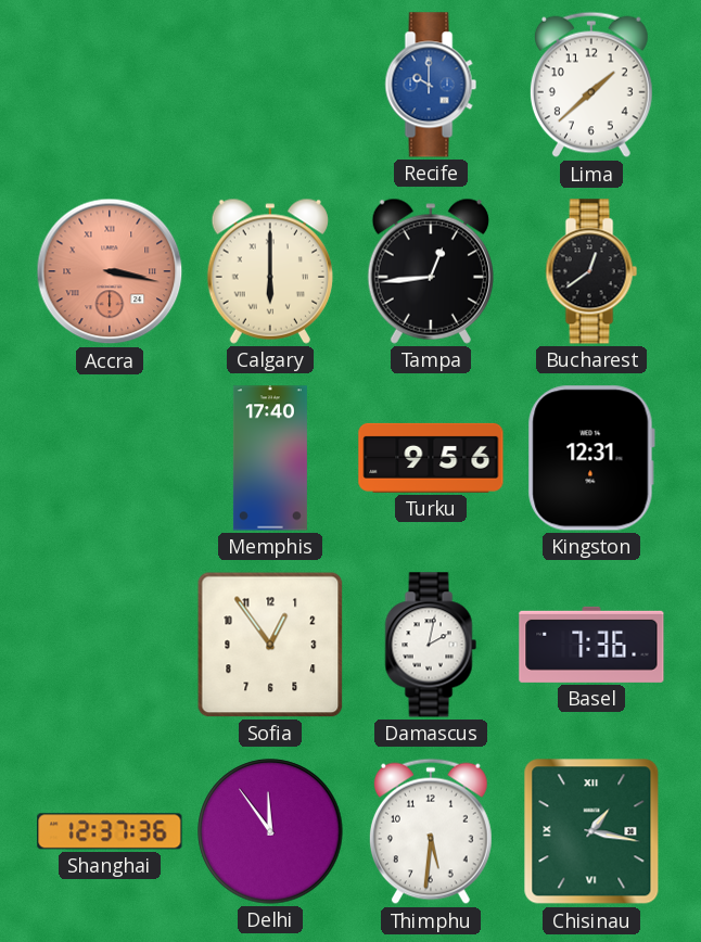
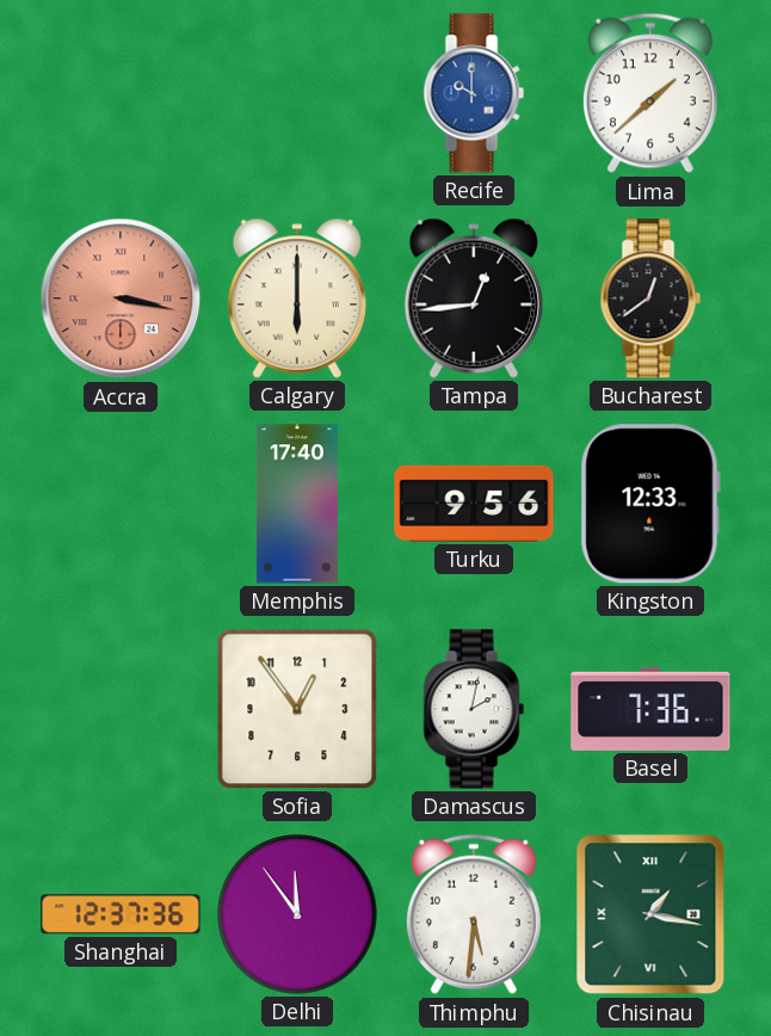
Kingston: 12:31 -> 12:33
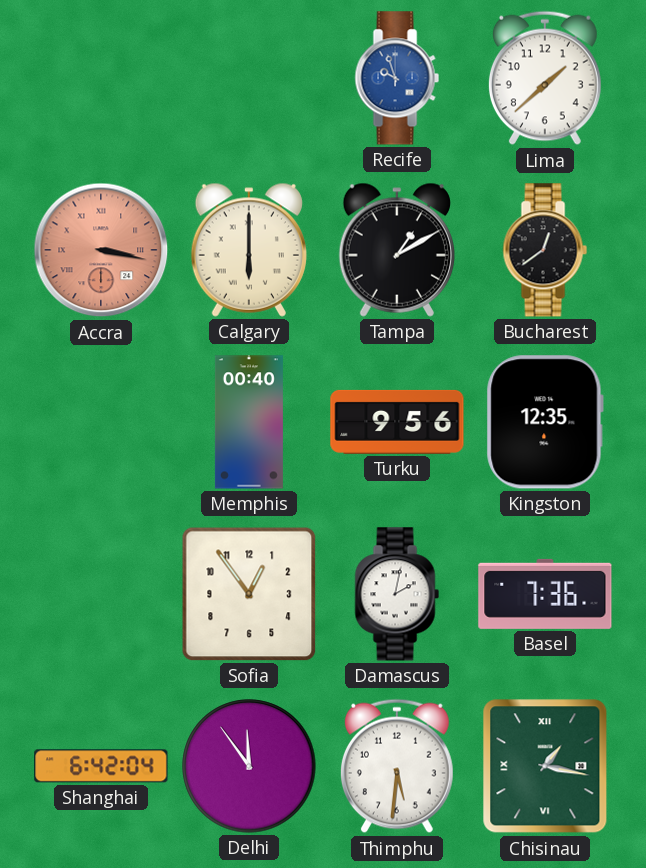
Recife: 10:00 -> 9:57
Tampa: 12:44 -> 1:10
Memphis: 17:40 -> 00:40
Kingston: 12:33 -> 12:35
Shanghai: 12:37 -> 6:42
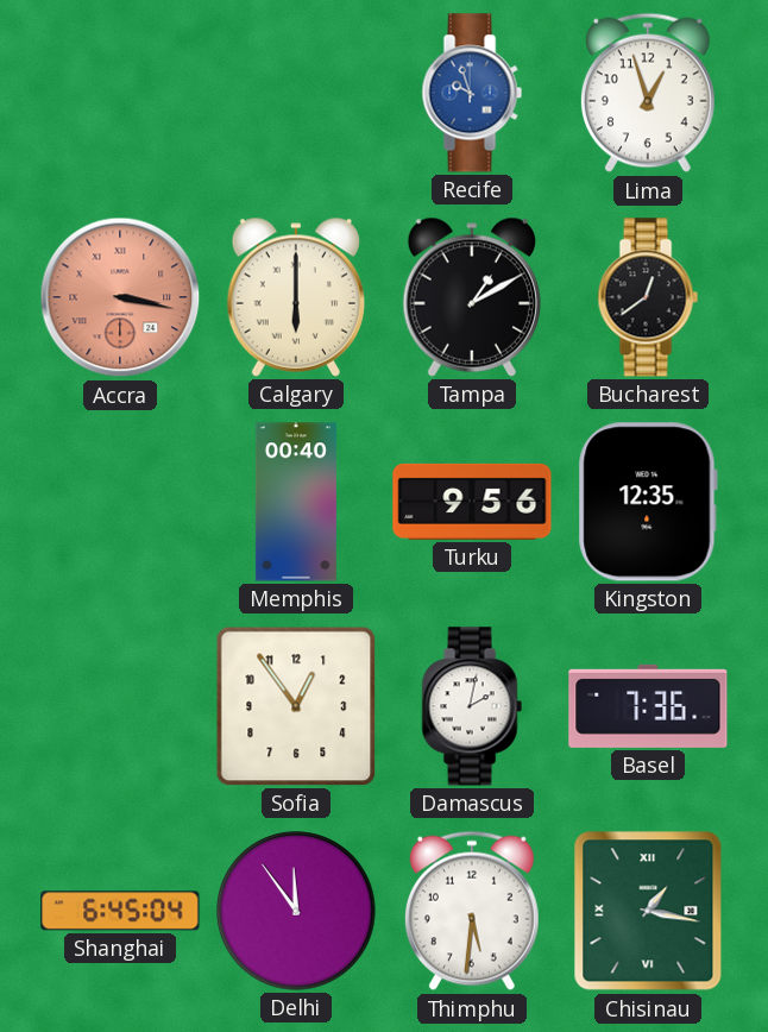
Lima: 1:38 -> 12:57
Shanghai: 6:42 -> 6:45
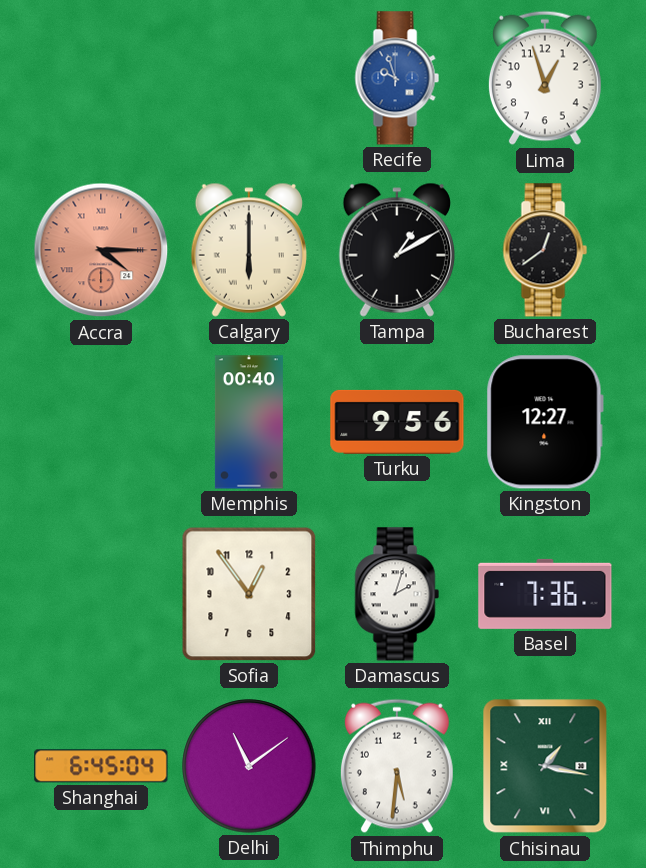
Accra: 3:17 -> 4:15
Kingston: 12:35 -> 12:27
Damascus: 2:02 -> 2:03
Delhi: 11:54 -> 11:09
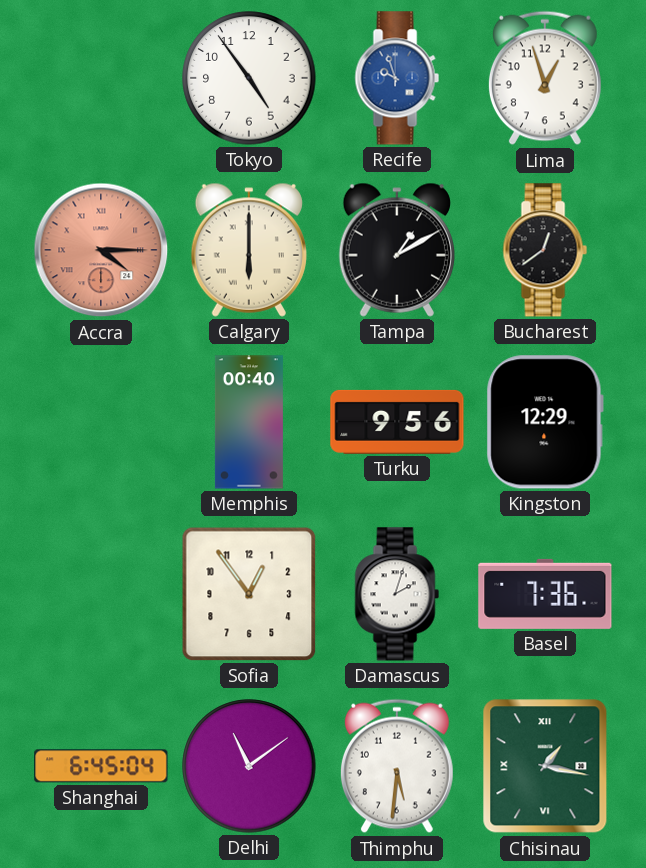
Tokyo: none -> 4:54
Kingston: 12:27 -> 12:29
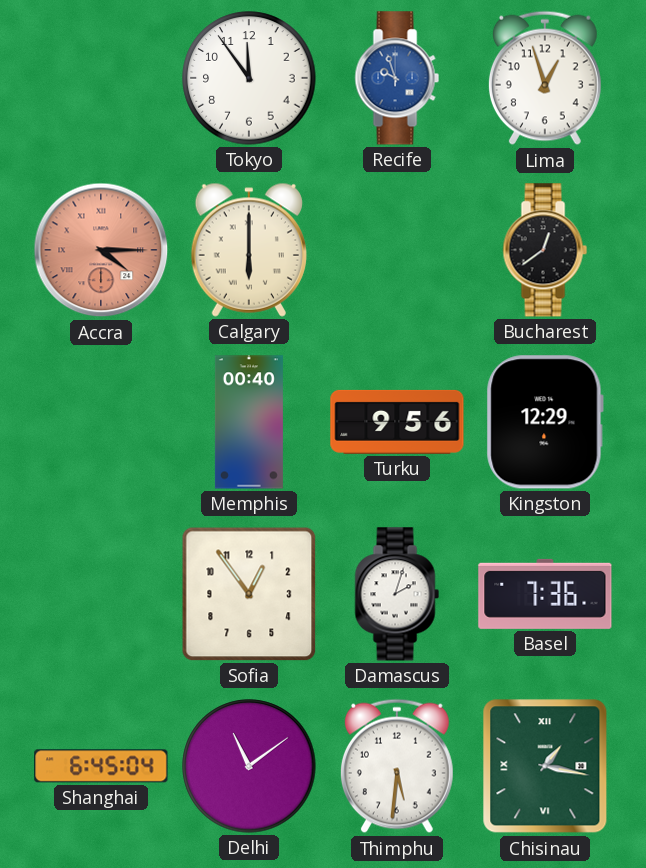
Tokyo: 4:54 -> 11:54
Tampa: 1:10 -> none
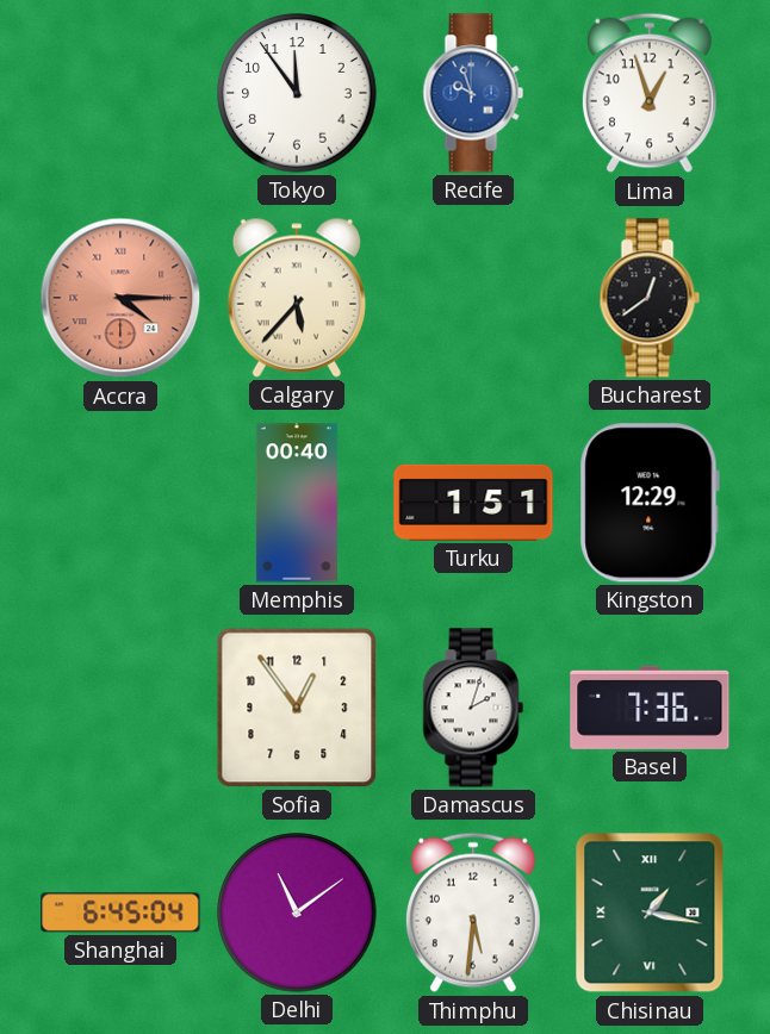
Calgary: 6:00 -> 5:37
Turku: 9:56 -> 1:51
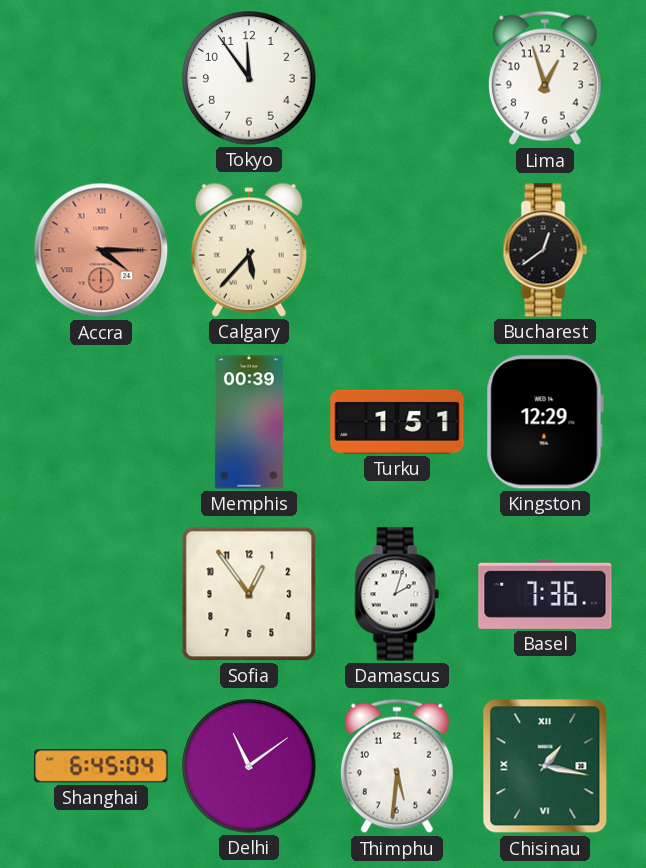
Recife: 9:57 -> none
Memphis: 00:40 -> 00:39
